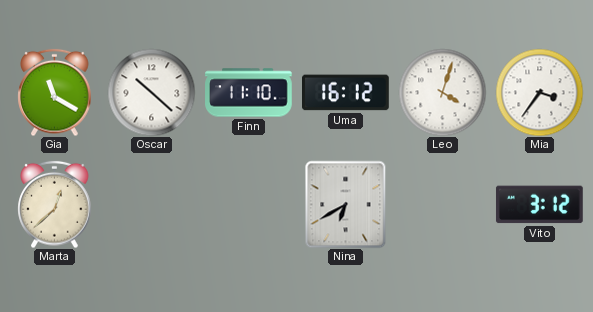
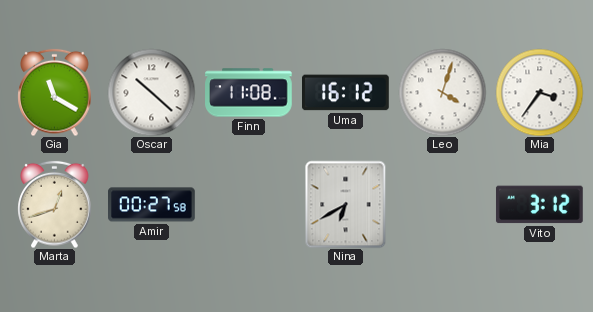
Finn: 11:10 -> 11:08
Marta: 12:38 -> 12:42
Amir: none -> 00:27
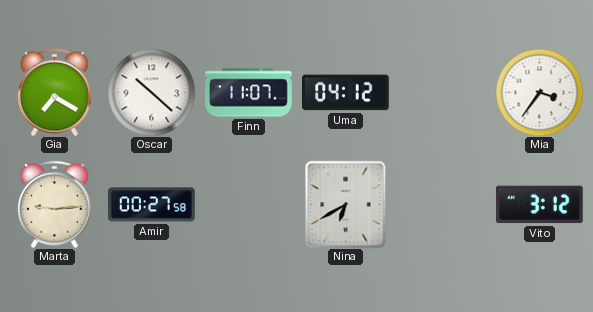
Gia: 11:20 -> 7:20
Finn: 11:08 -> 11:07
Uma: 16:12 -> 04:12
Leo: 4:03 -> none
Marta: 12:42 -> 9:14
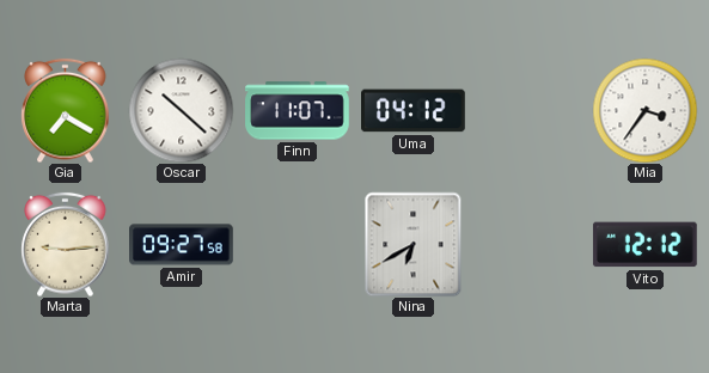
Amir: 00:27 -> 09:27
Vito: 3:12 -> 12:12
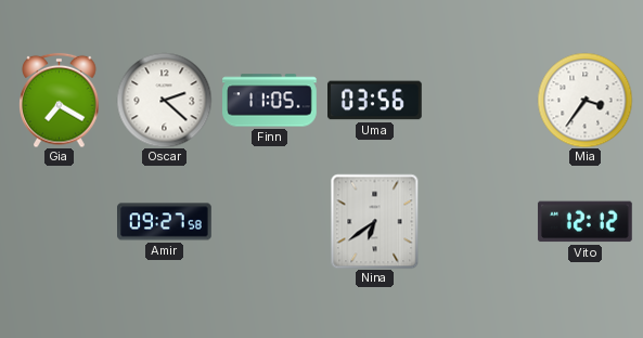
Oscar: 10:22 -> 2:22
Finn: 11:07 -> 11:05
Uma: 04:12 -> 03:56
Marta: 9:14 -> none
Nina: 6:40 -> 6:39
